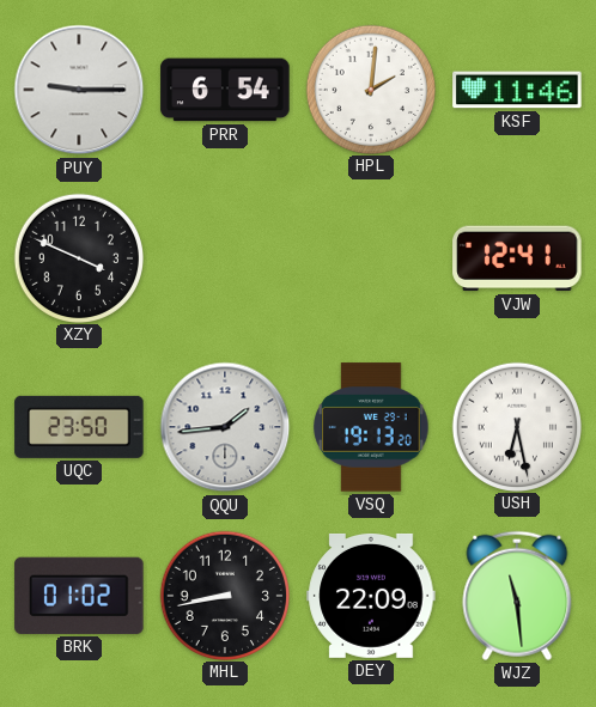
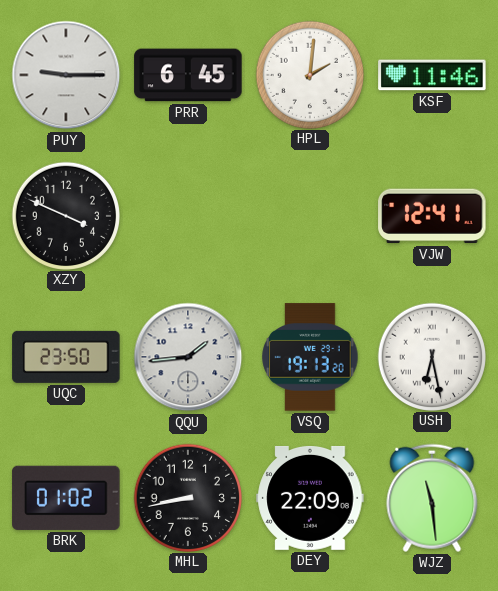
PRR: 6:54 -> 6:45
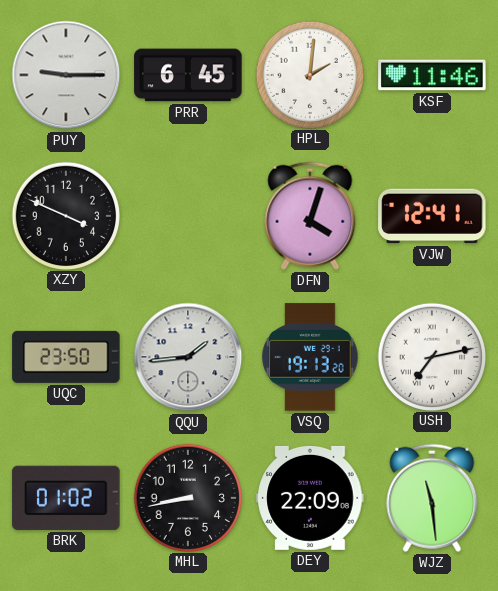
DFN: none -> 4:03
USH: 6:28 -> 7:13
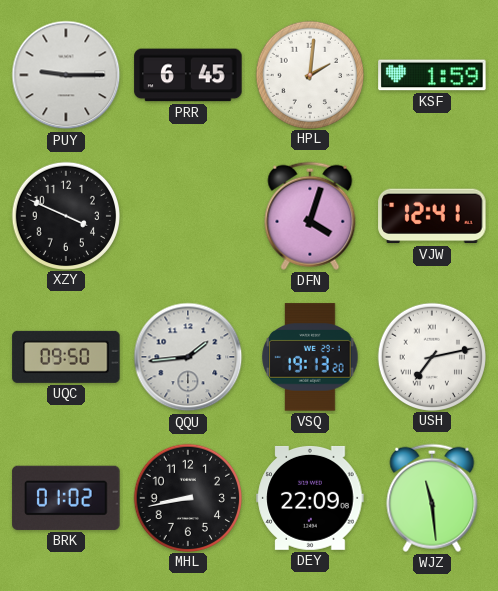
KSF: 11:46 -> 1:59
UQC: 23:50 -> 09:50
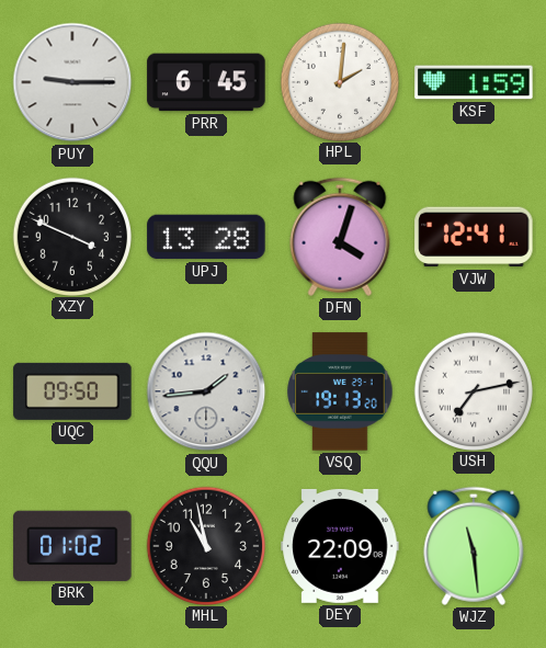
UPJ: none -> 13:28
MHL: 8:43 -> 10:58
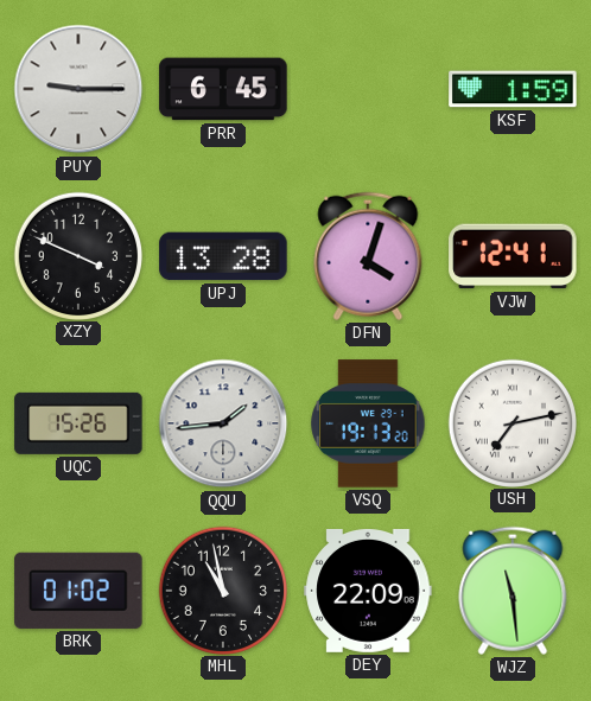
HPL: 2:01 -> none
UQC: 09:50 -> 15:26
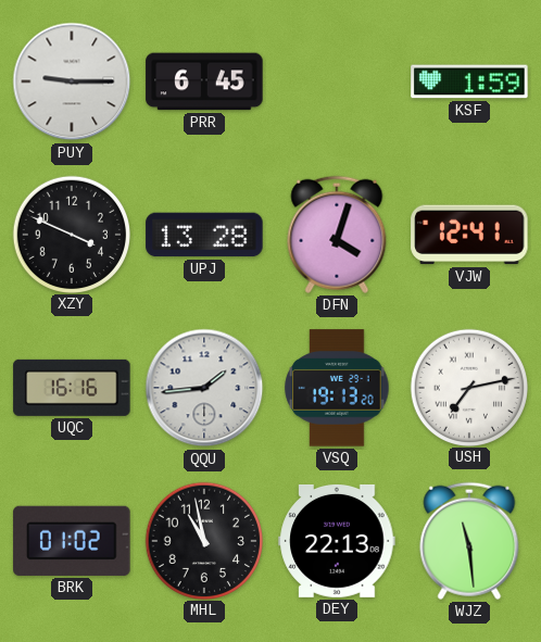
UQC: 15:26 -> 16:16
DEY: 22:09 -> 22:13
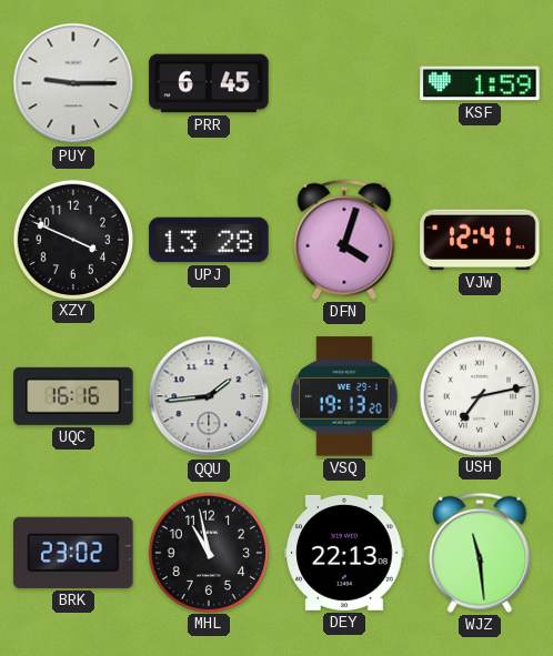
BRK: 01:02 -> 23:02
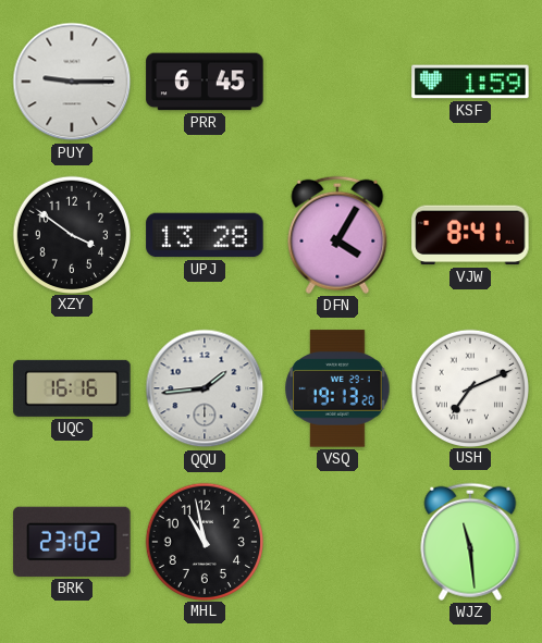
XZY: 3:49 -> 3:51
DFN: 4:03 -> 4:05
VJW: 12:41 -> 8:41
USH: 7:13 -> 7:11
DEY: 22:13 -> none
